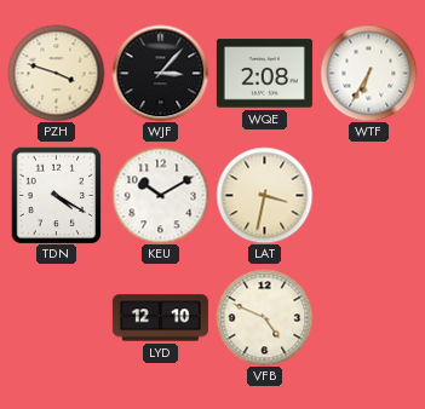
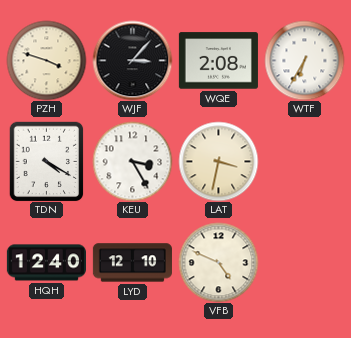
KEU: 10:10 -> 3:25
HQH: none -> 12:40
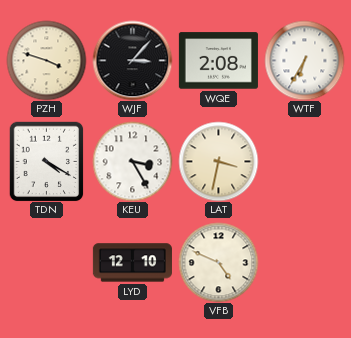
HQH: 12:40 -> none
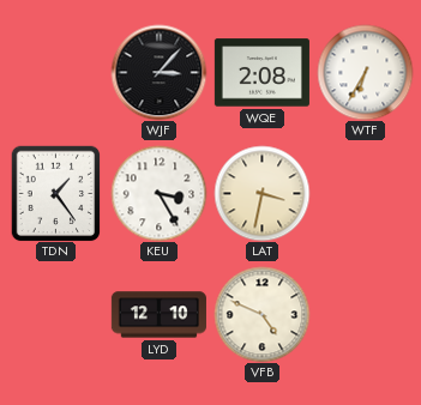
PZH: 3:48 -> none
TDN: 4:20 -> 1:24
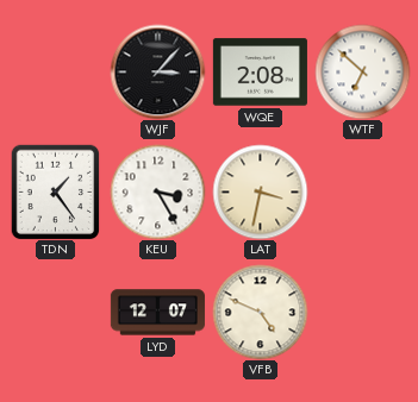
WTF: 6:35 -> 6:52
LYD: 12:10 -> 12:07
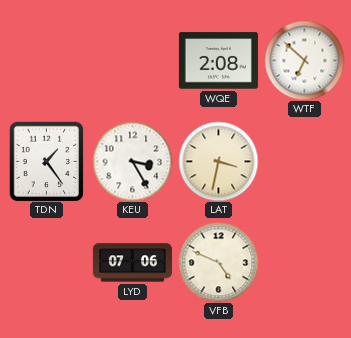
WJF: 3:07 -> none
LYD: 12:07 -> 07:06
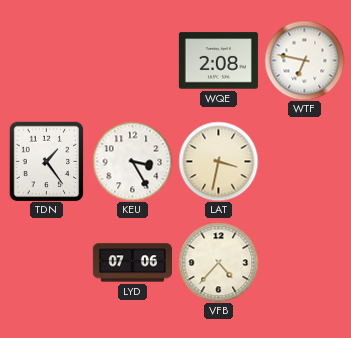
WTF: 6:52 -> 6:47
VFB: 4:49 -> 4:37
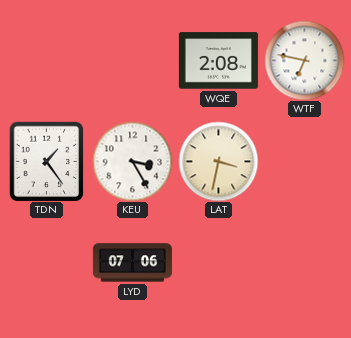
VFB: 4:37 -> none
